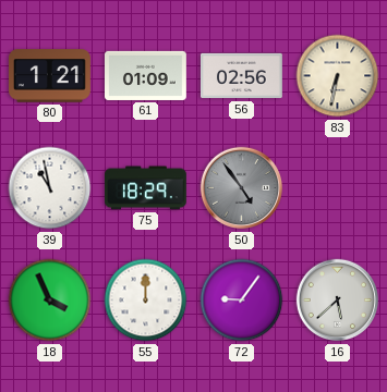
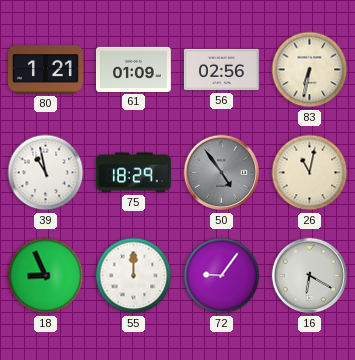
26: none -> 11:02
18: 3:56 -> 8:56
16: 5:38 -> 6:20
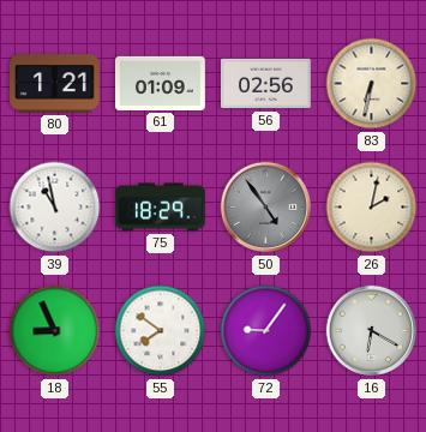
26: 11:02 -> 2:02
55: 12:00 -> 7:51
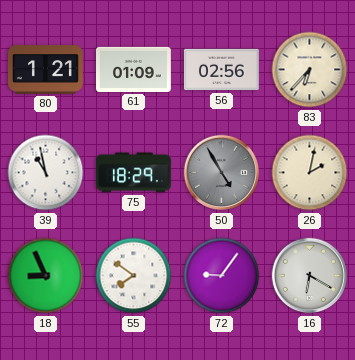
83: 6:32 -> 6:37
50: 4:54 -> 4:55
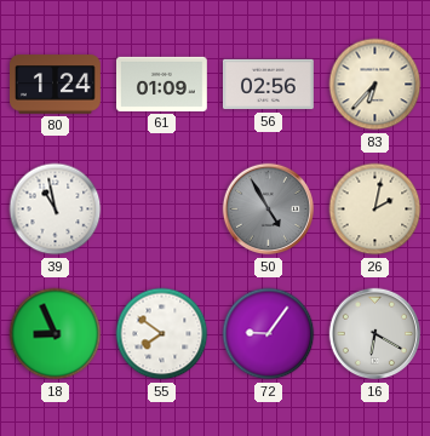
80: 1:21 -> 1:24
75: 18:29 -> none
